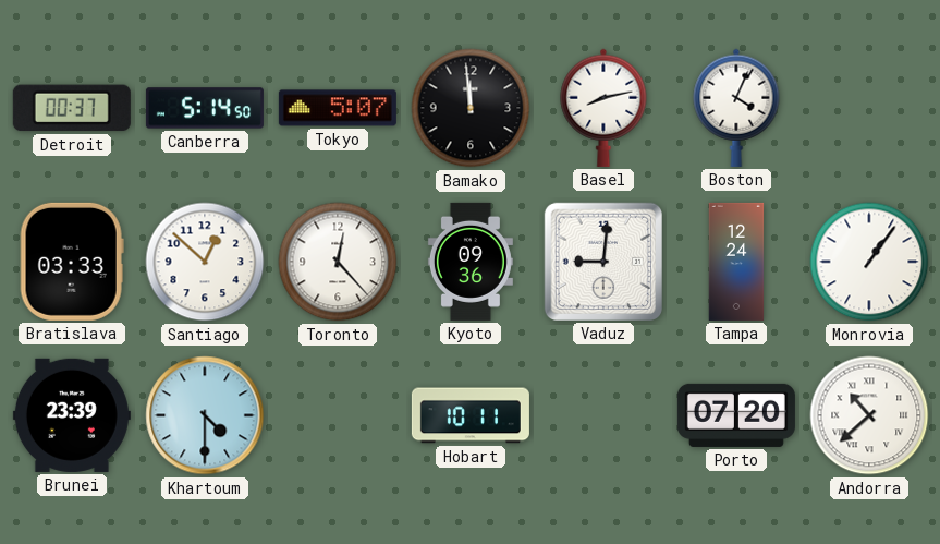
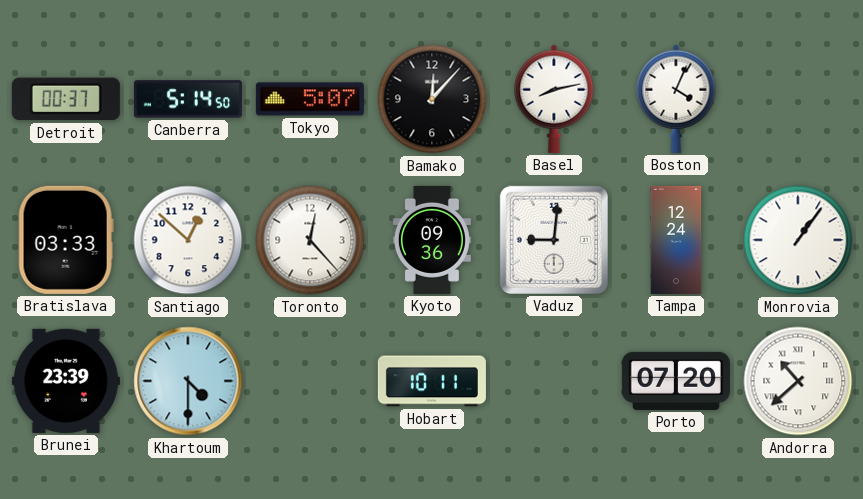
Bamako: 11:59 -> 12:07
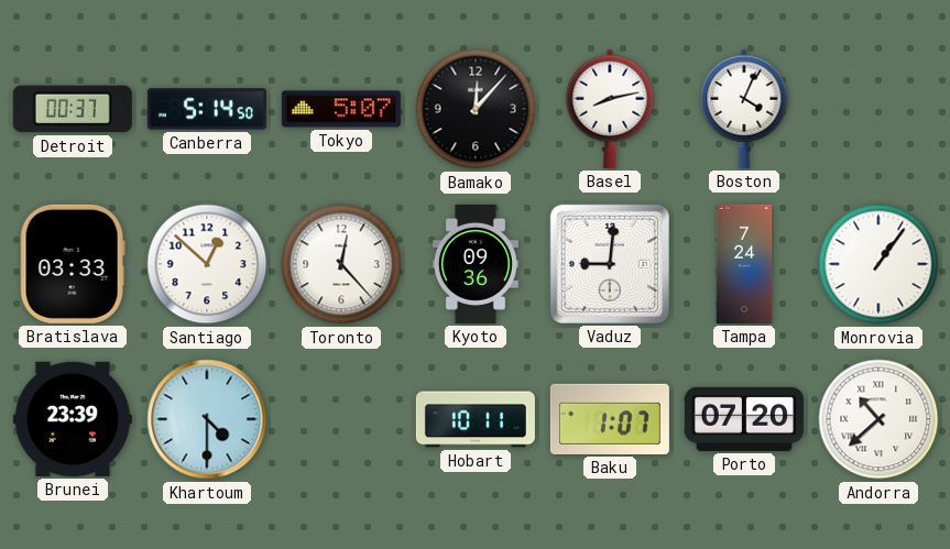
Tampa: 12:24 -> 7:24
Baku: none -> 1:07
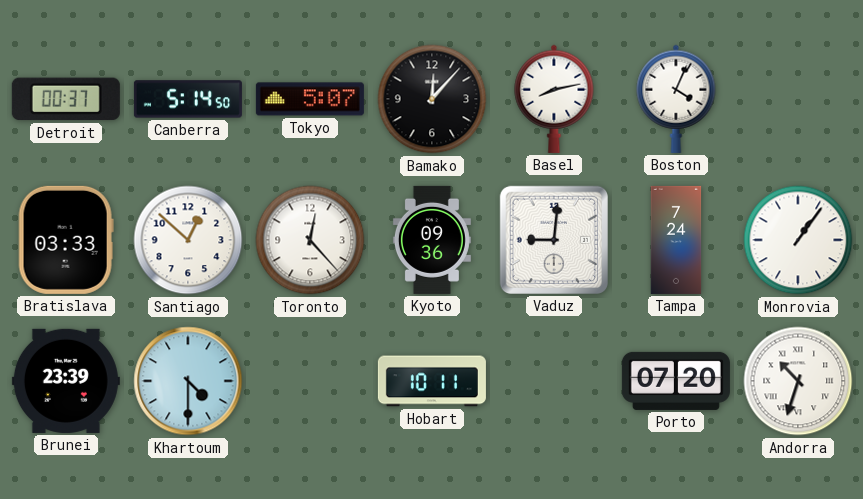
Baku: 1:07 -> none
Andorra: 10:38 -> 10:33
